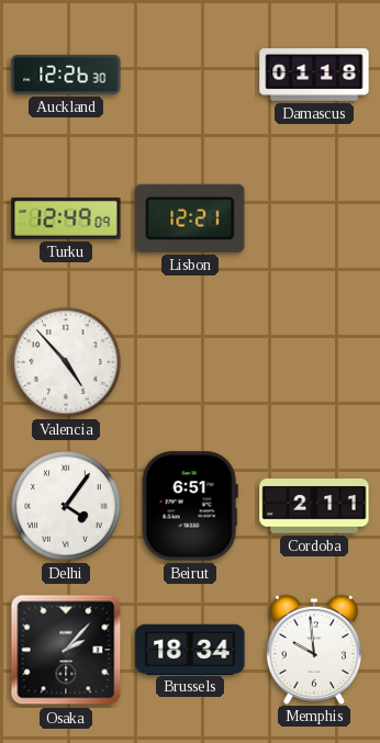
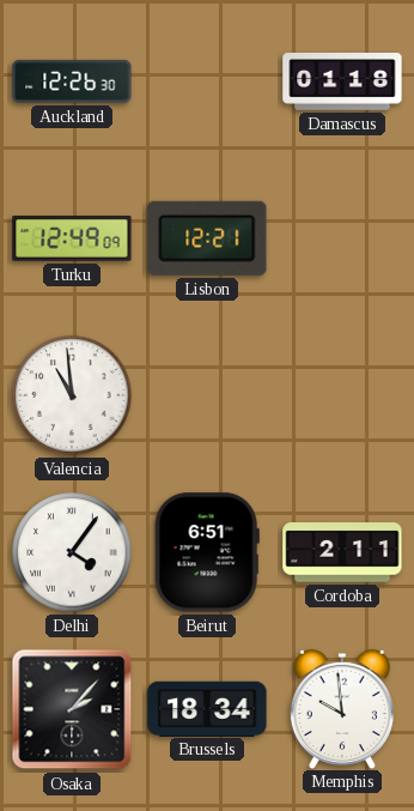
Valencia: 4:53 -> 10:59
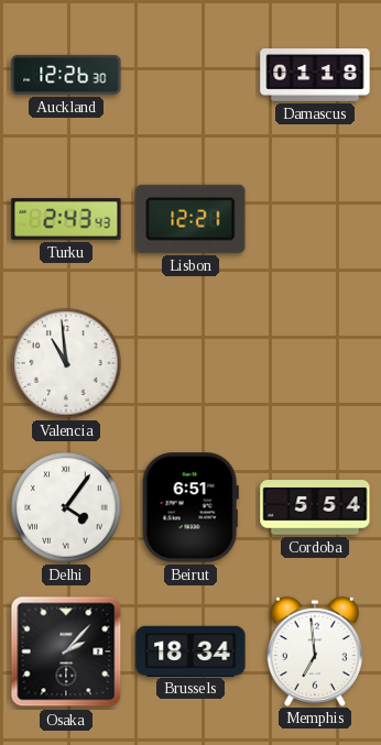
Turku: 12:49 -> 2:43
Cordoba: 2:11 -> 5:54
Memphis: 9:59 -> 6:59
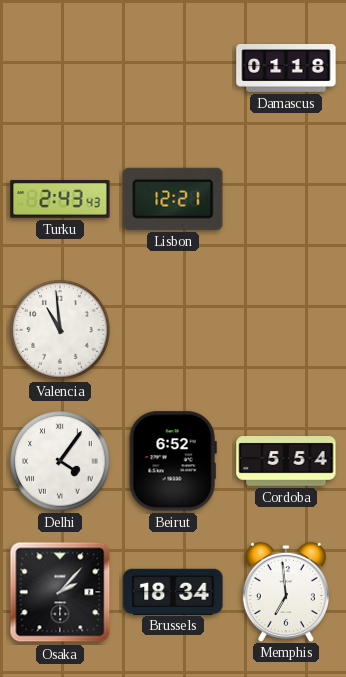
Auckland: 12:26 -> none
Beirut: 6:51 -> 6:52
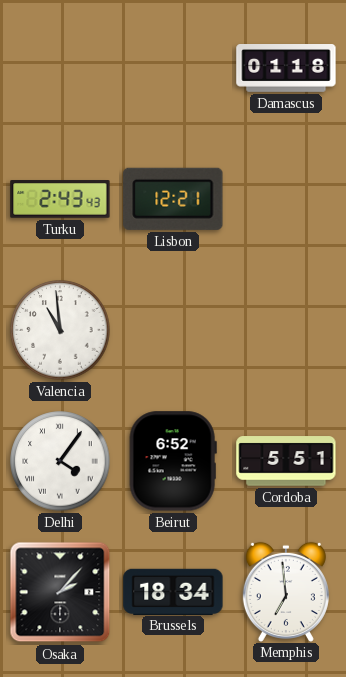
Cordoba: 5:54 -> 5:51
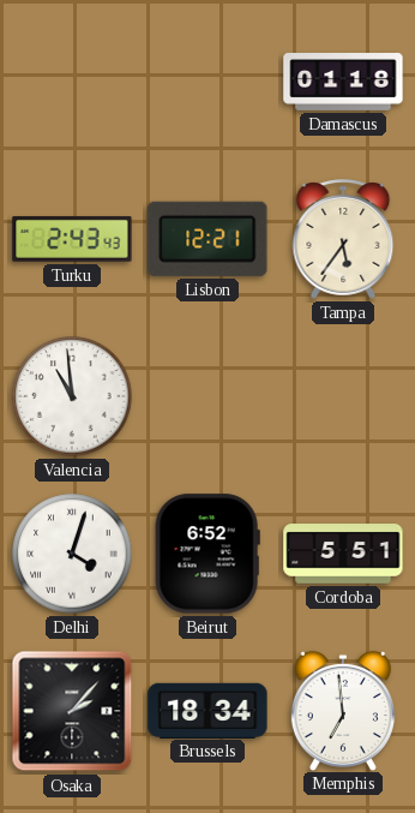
Tampa: none -> 5:36
Delhi: 4:06 -> 4:03
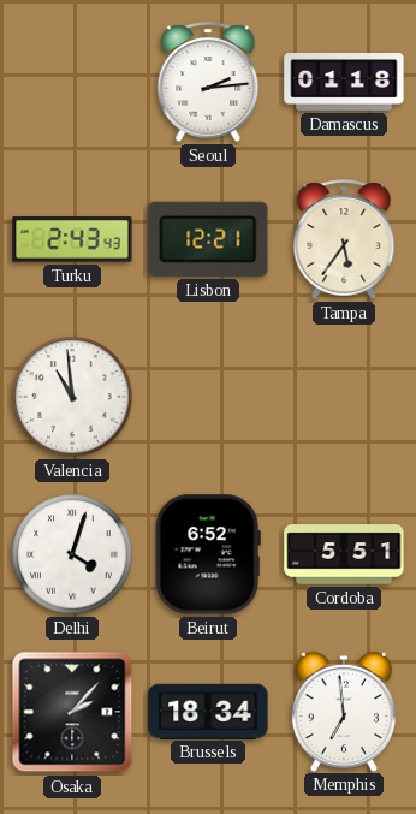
Seoul: none -> 2:14
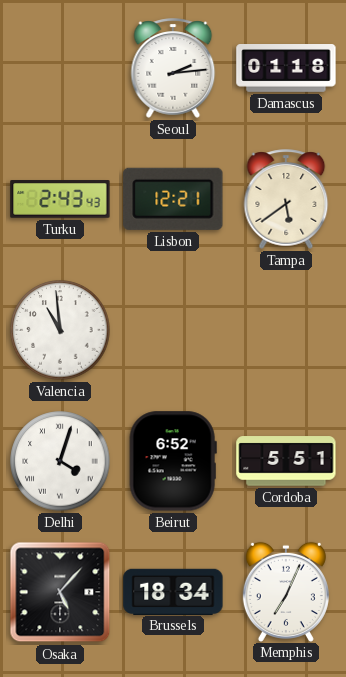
Tampa: 5:36 -> 5:39
Osaka: 2:07 -> 5:07
Memphis: 6:59 -> 7:04
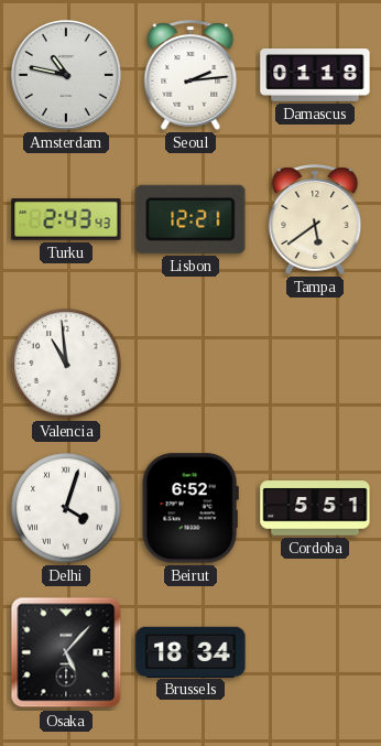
Amsterdam: none -> 10:47
Memphis: 7:04 -> none
